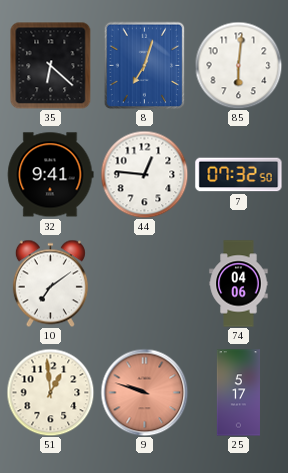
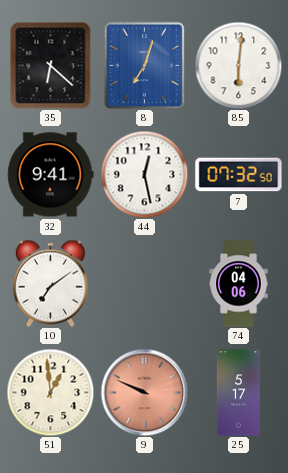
44: 12:46 -> 12:28
9: 9:48 -> 9:49
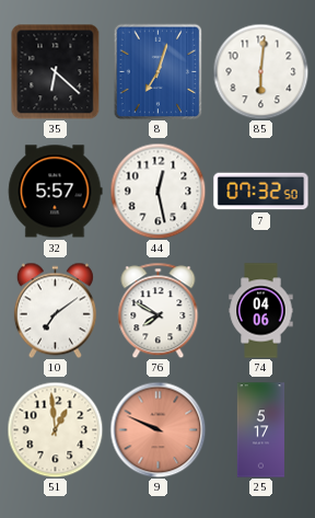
32: 9:41 -> 5:57
76: none -> 7:50
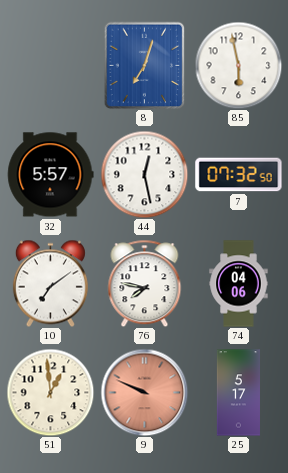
35: 6:22 -> none
85: 6:01 -> 5:58
76: 7:50 -> 7:47
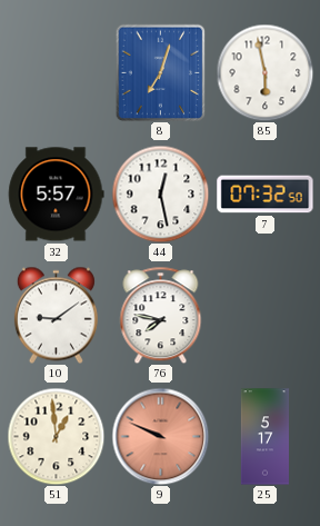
10: 7:09 -> 9:09
74: 04:06 -> none
